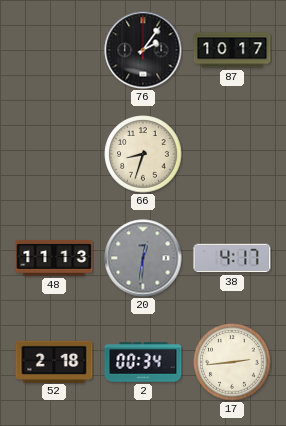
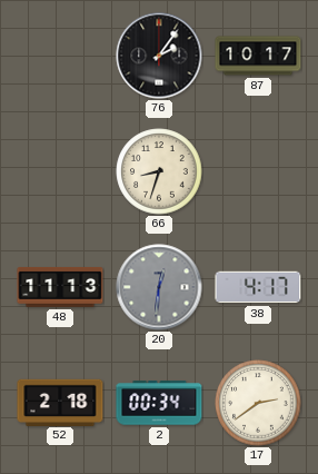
17: 2:44 -> 2:39
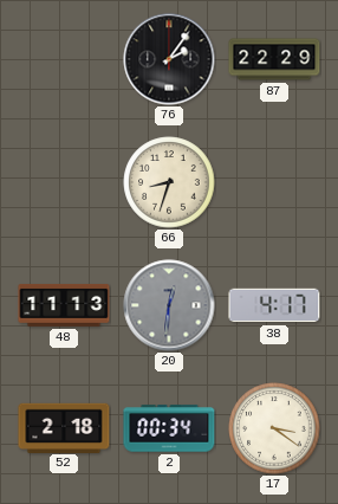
87: 10:17 -> 22:29
17: 2:39 -> 3:21
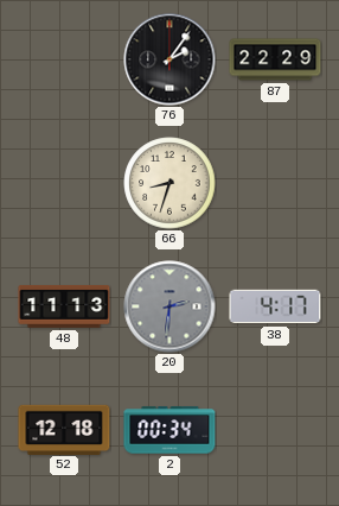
20: 12:31 -> 2:31
52: 2:18 -> 12:18
17: 3:21 -> none
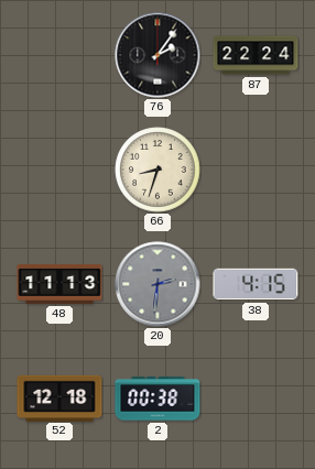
87: 22:29 -> 22:24
38: 4:17 -> 4:15
2: 00:34 -> 00:38
